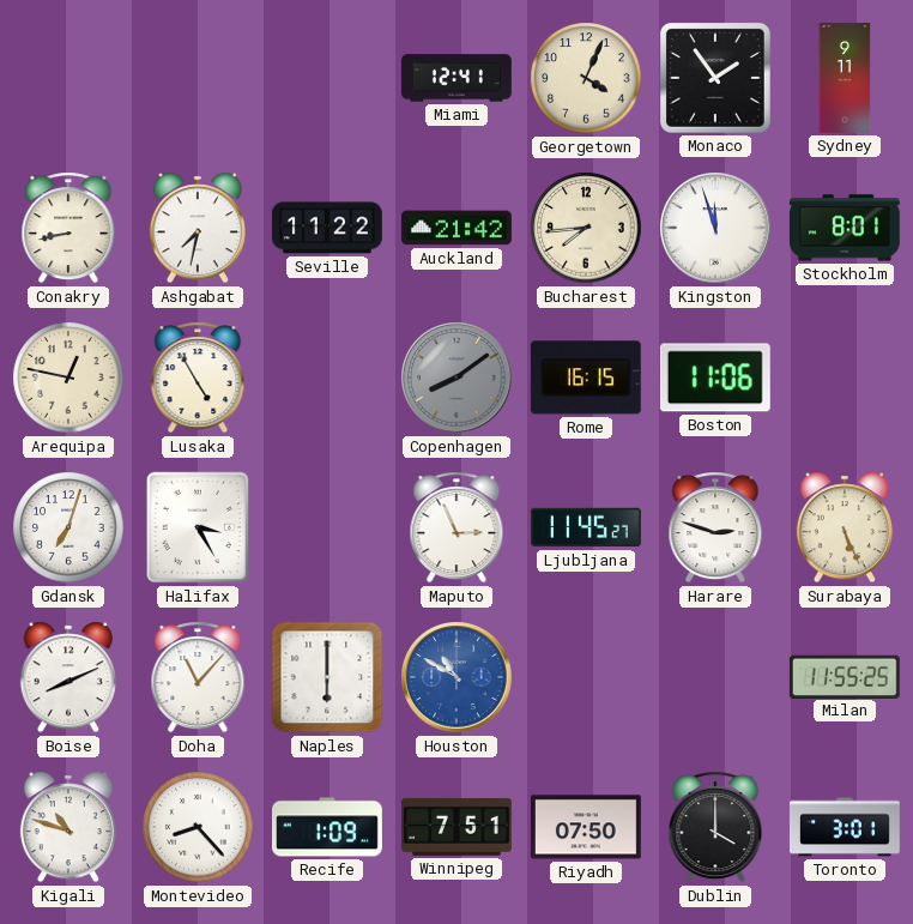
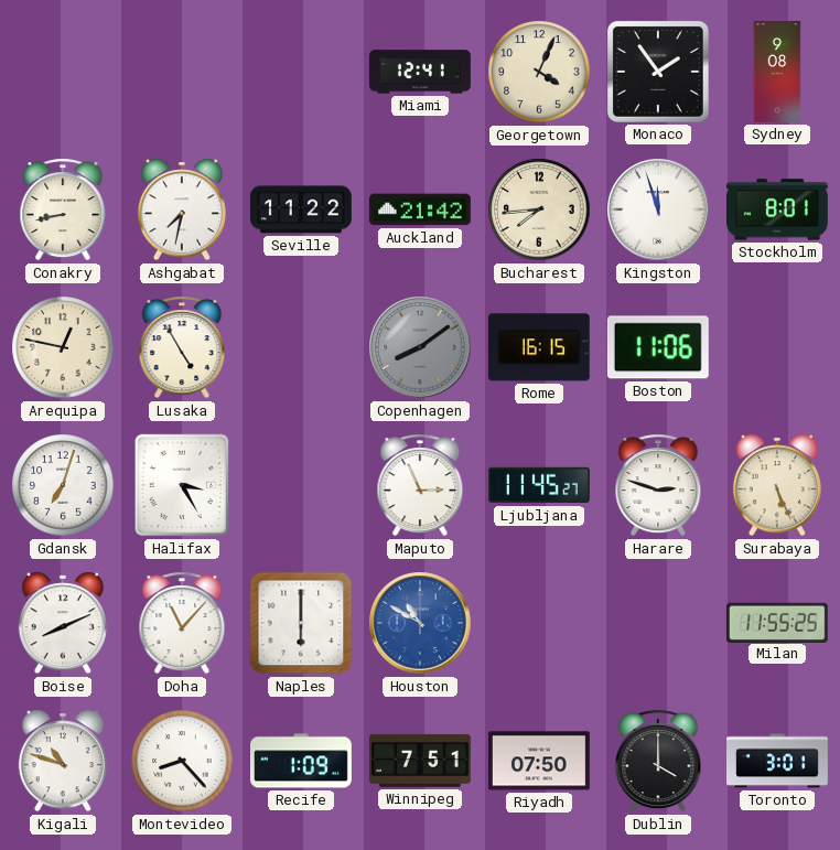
Sydney: 9:11 -> 9:08
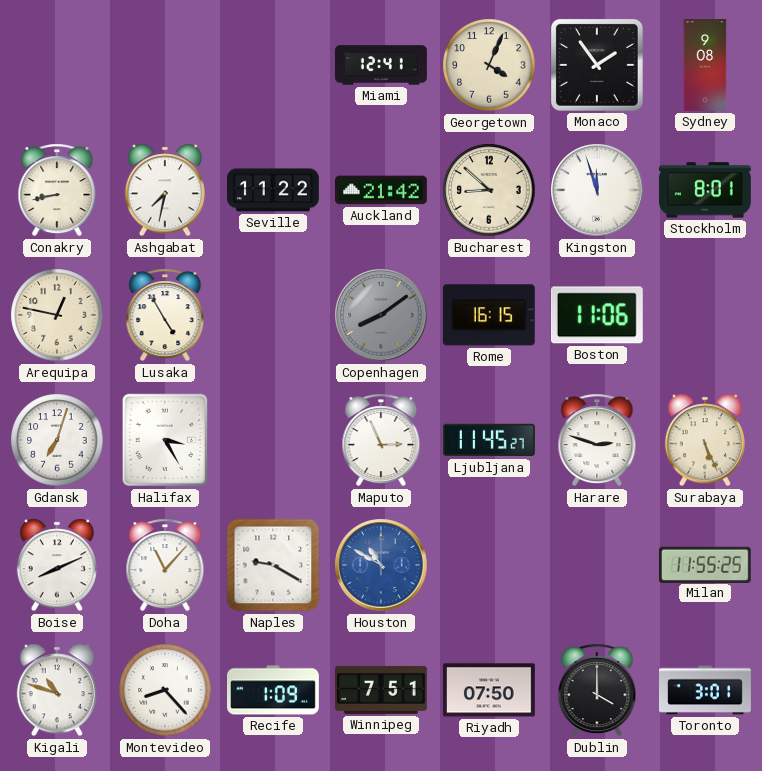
Bucharest: 7:44 -> 8:52
Naples: 6:00 -> 9:20
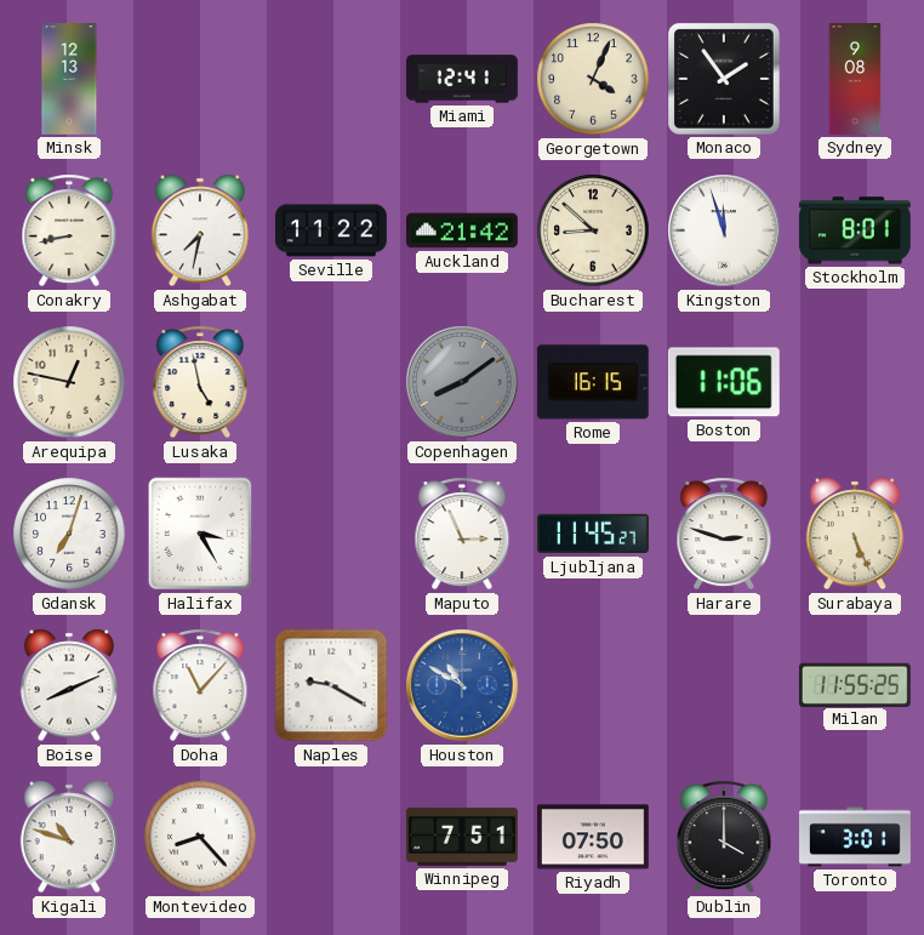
Minsk: none -> 12:13
Lusaka: 4:55 -> 4:58
Recife: 1:09 -> none
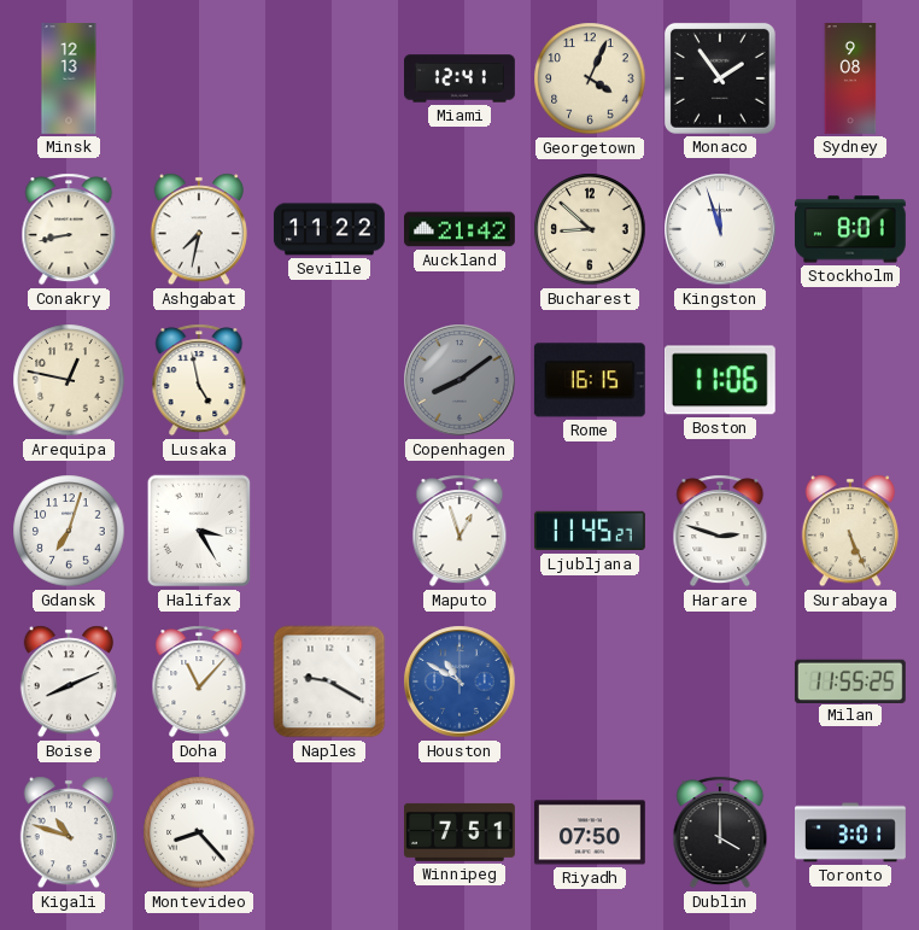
Maputo: 2:56 -> 12:57
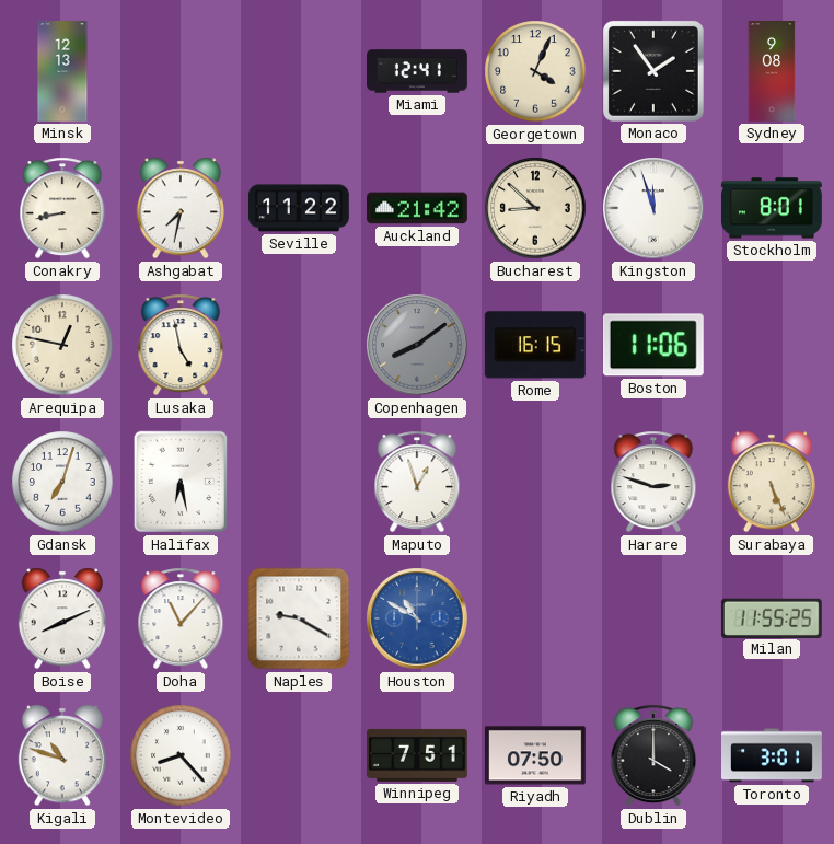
Halifax: 3:25 -> 6:28
Ljubljana: 11:45 -> none
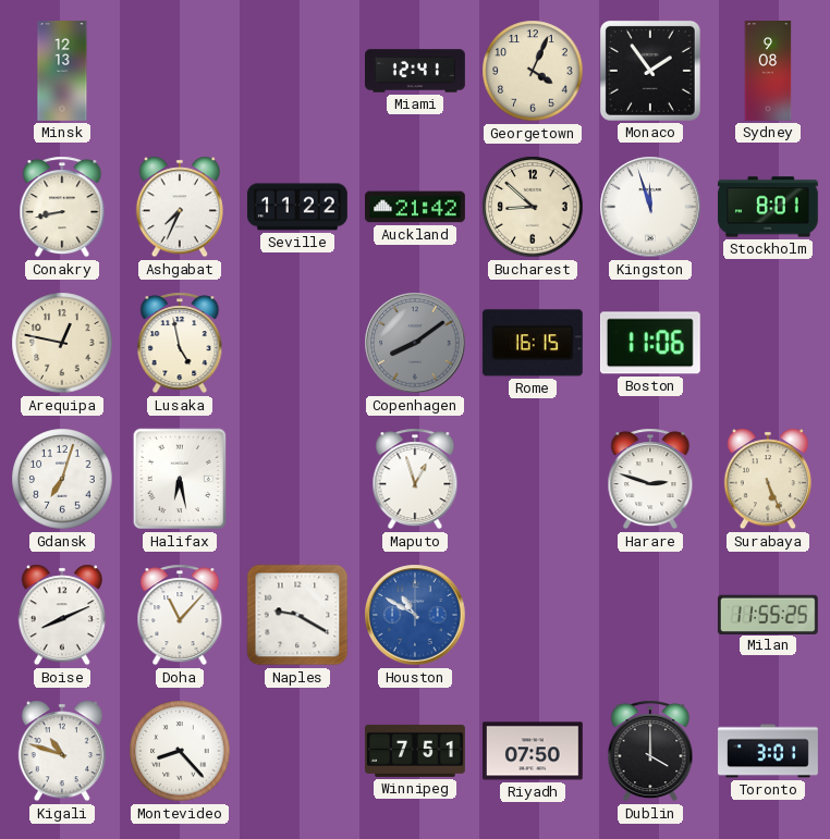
Ashgabat: 7:32 -> 7:34
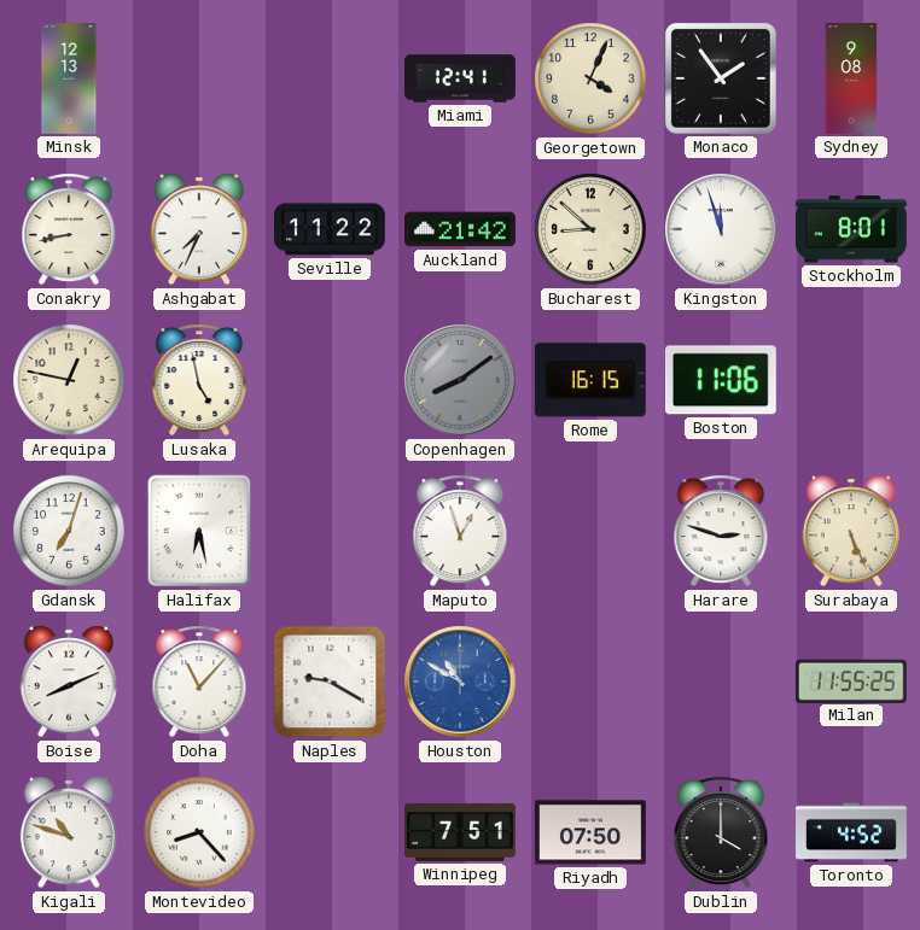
Toronto: 3:01 -> 4:52
